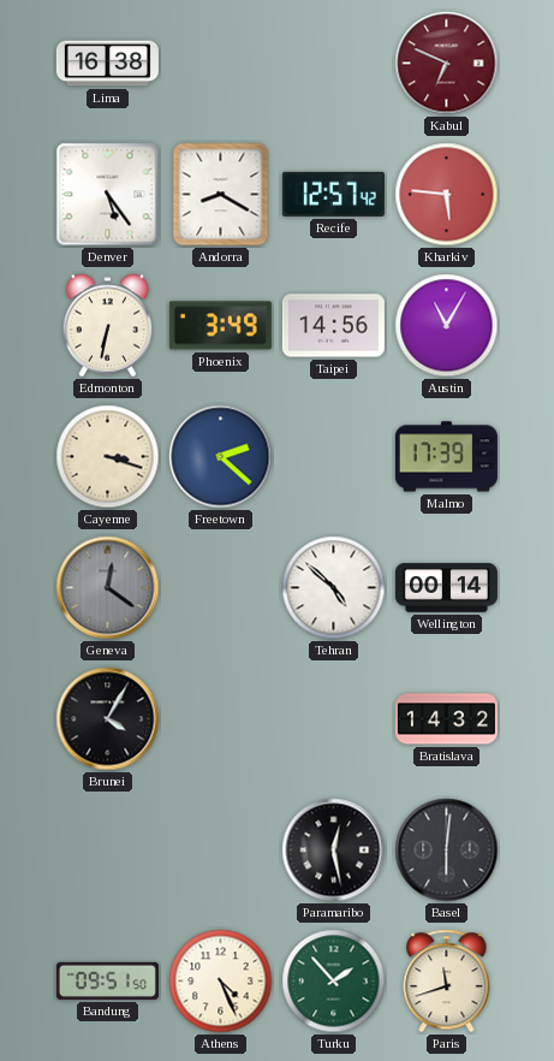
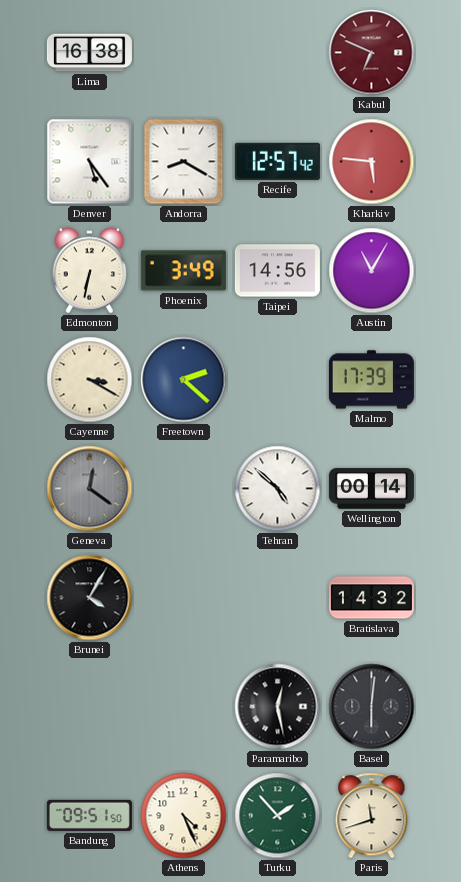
Cayenne: 3:18 -> 3:20
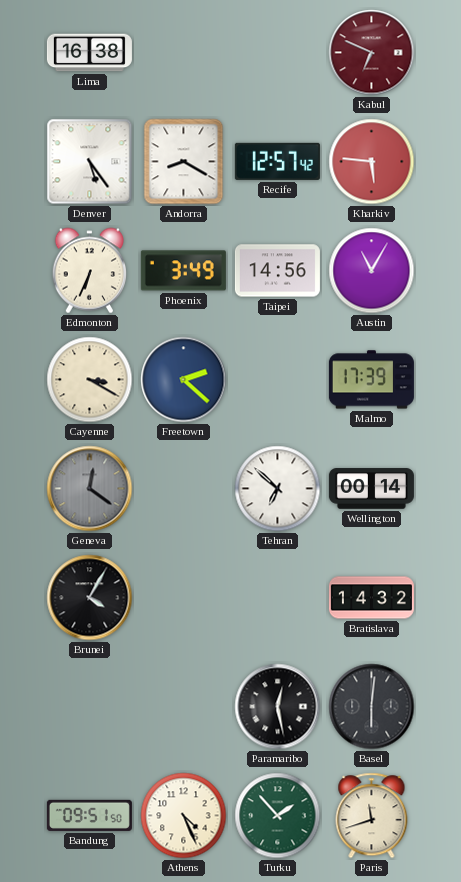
Edmonton: 6:32 -> 6:34
Tehran: 4:52 -> 6:52
